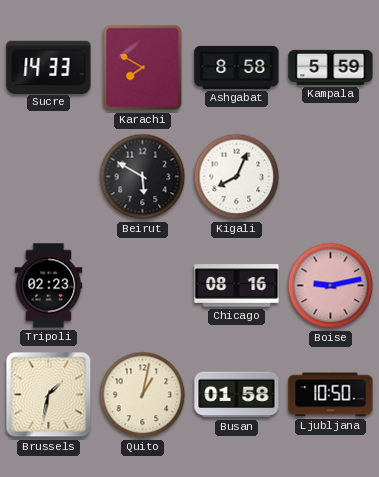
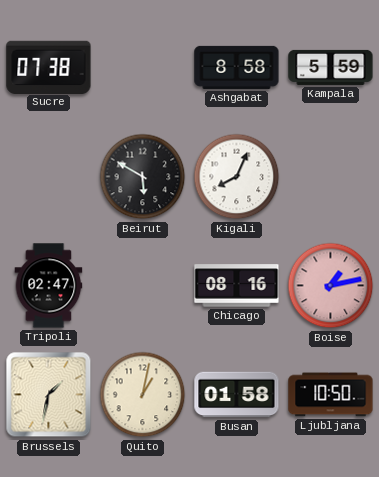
Sucre: 14:33 -> 07:38
Karachi: 7:50 -> none
Tripoli: 02:23 -> 02:47
Boise: 9:13 -> 1:13
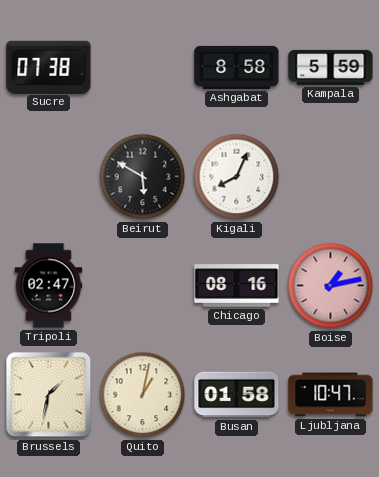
Ljubljana: 10:50 -> 10:47
